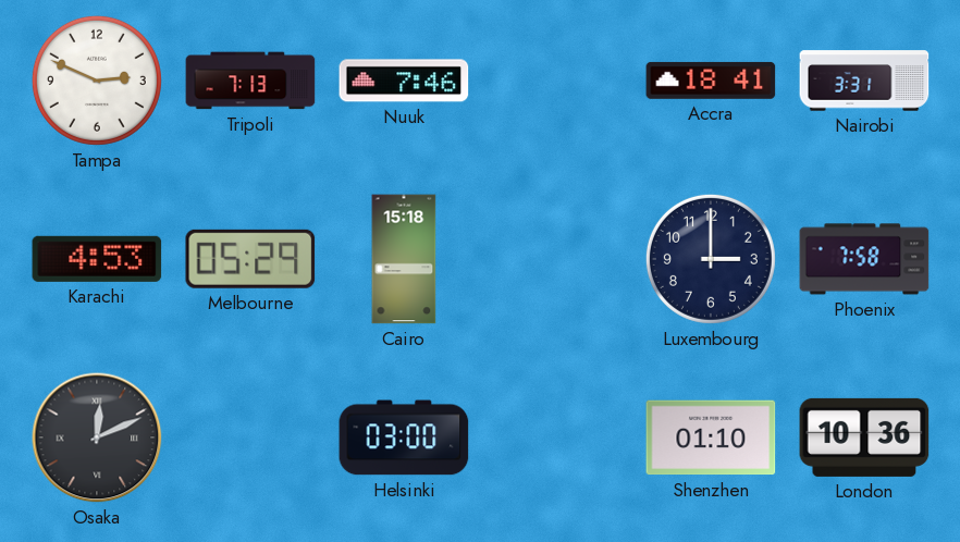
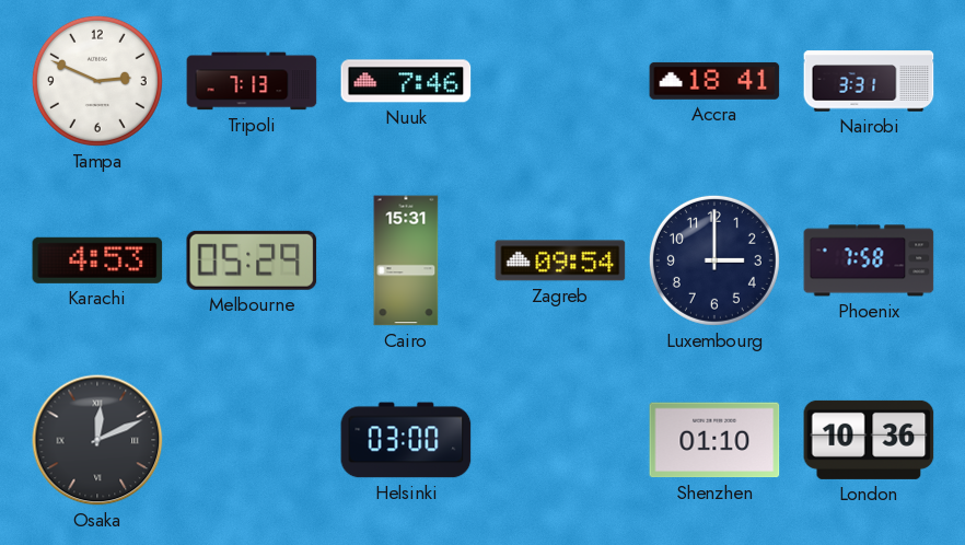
Cairo: 15:18 -> 15:31
Zagreb: none -> 09:54
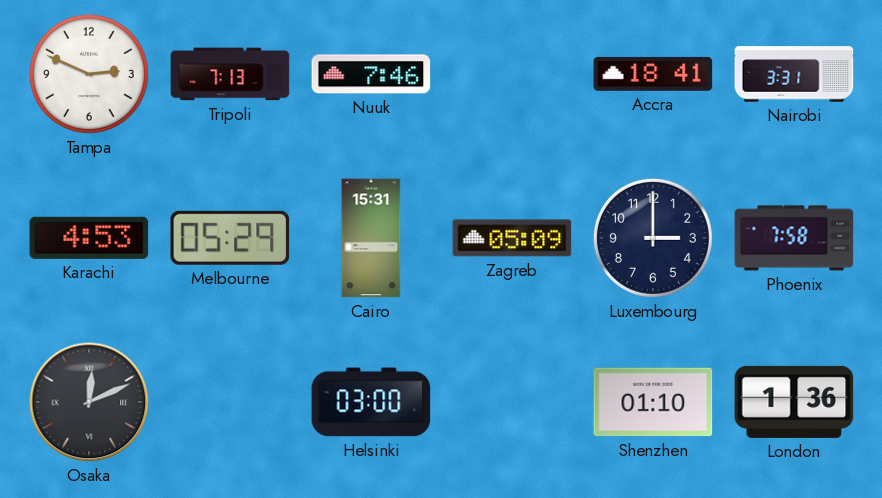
Zagreb: 09:54 -> 05:09
London: 10:36 -> 1:36
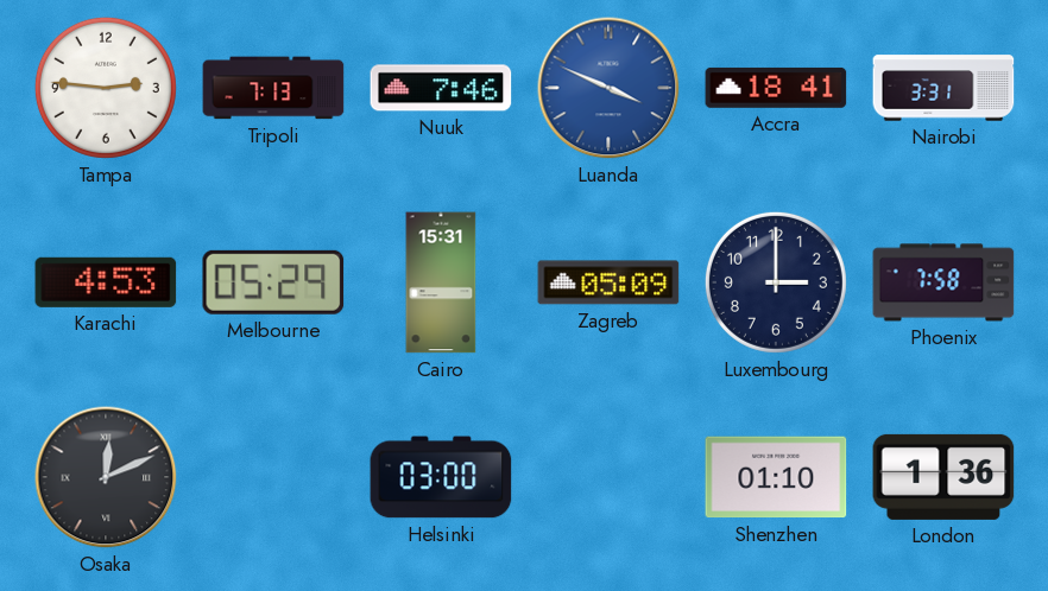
Tampa: 2:49 -> 2:46
Luanda: none -> 3:49
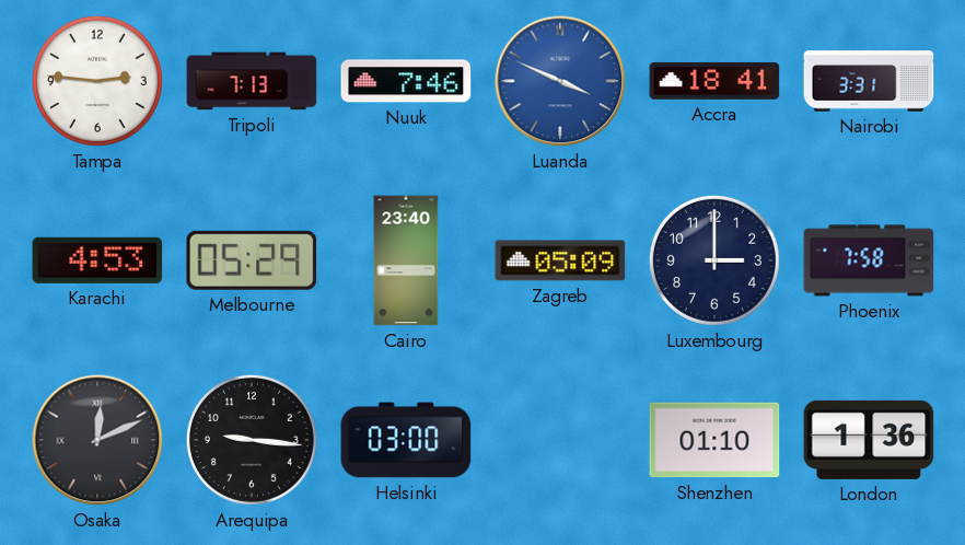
Cairo: 15:31 -> 23:40
Arequipa: none -> 9:16
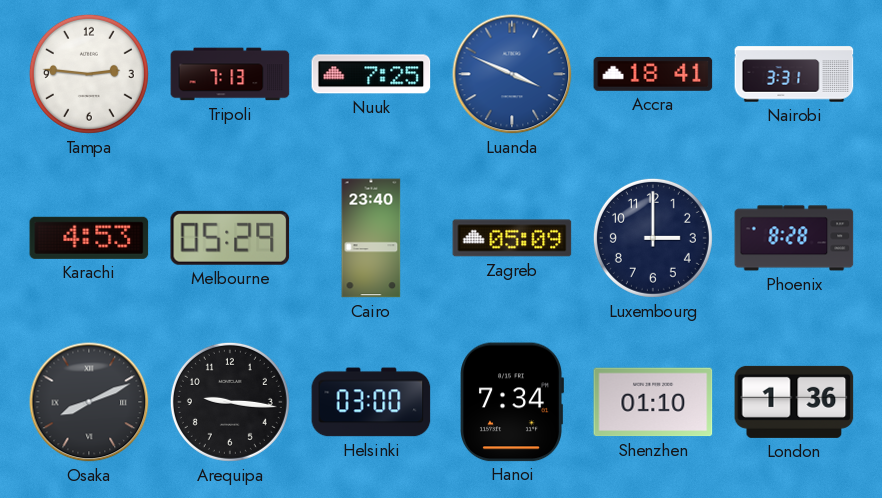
Nuuk: 7:46 -> 7:25
Phoenix: 7:58 -> 8:28
Osaka: 12:11 -> 8:11
Hanoi: none -> 7:34
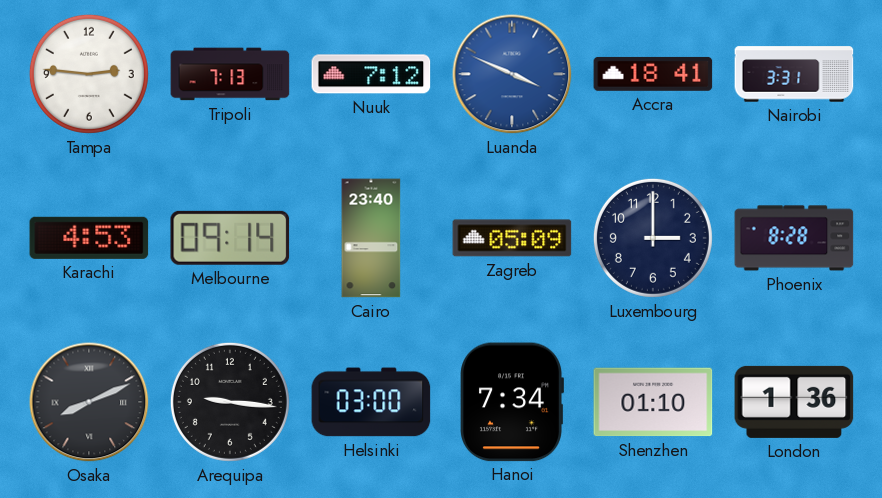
Nuuk: 7:25 -> 7:12
Melbourne: 05:29 -> 09:14
